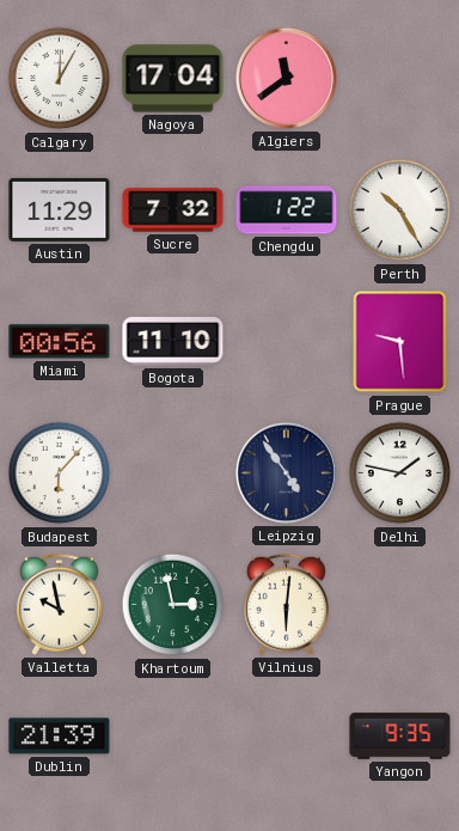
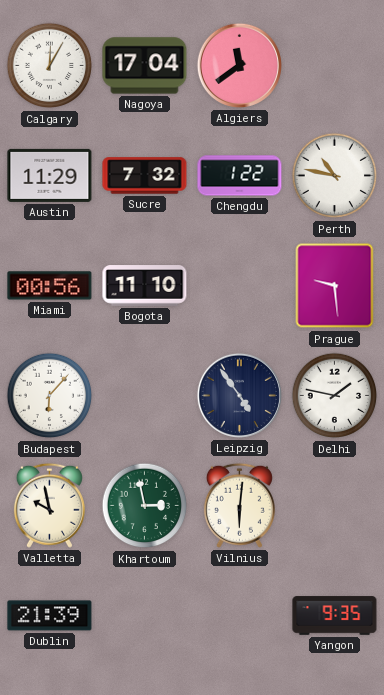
Perth: 10:25 -> 10:47
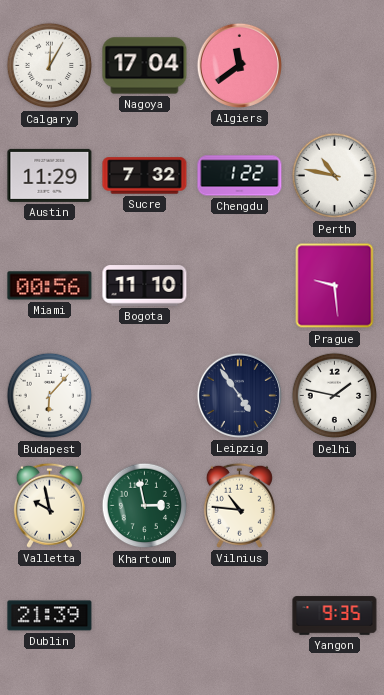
Vilnius: 6:01 -> 10:46
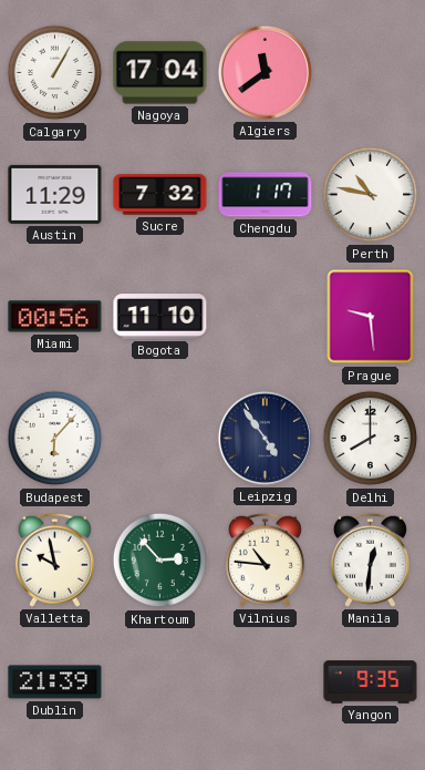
Calgary: 12:05 -> 1:05
Chengdu: 1:22 -> 1:17
Delhi: 1:47 -> 8:00
Khartoum: 2:58 -> 2:53
Manila: none -> 12:31
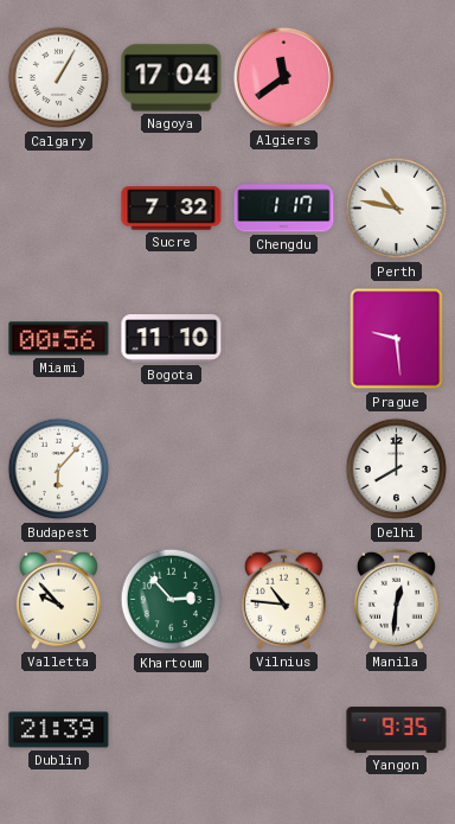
Austin: 11:29 -> none
Leipzig: 4:54 -> none
Valletta: 9:58 -> 9:53
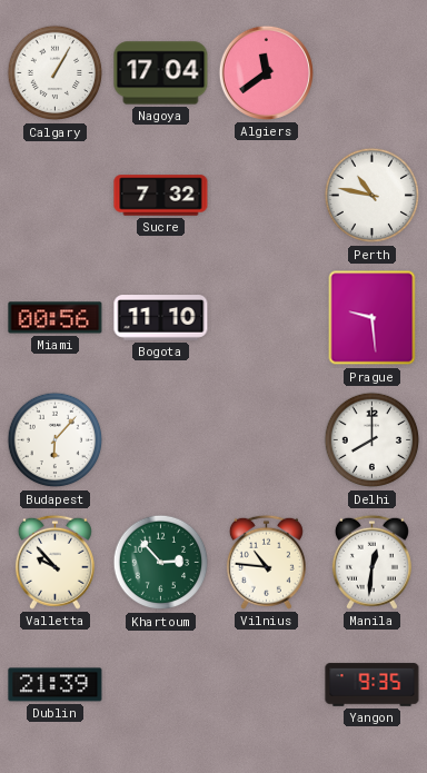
Chengdu: 1:17 -> none
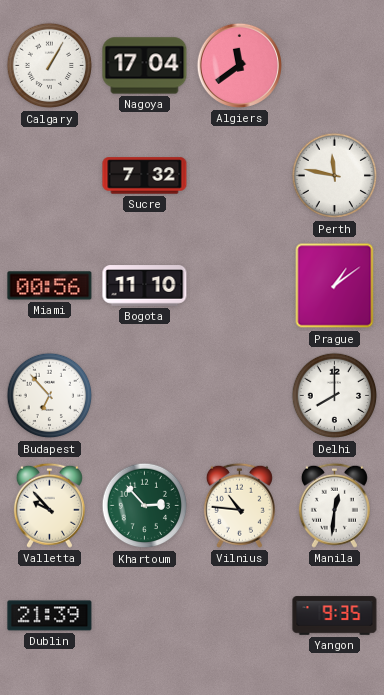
Perth: 10:47 -> 11:47
Prague: 9:29 -> 1:09
Budapest: 6:07 -> 6:53
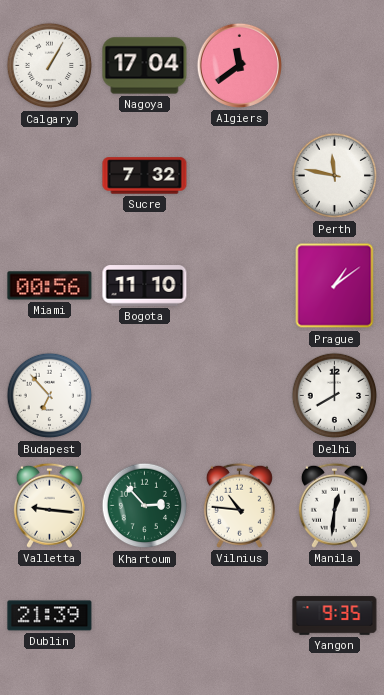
Valletta: 9:53 -> 9:16
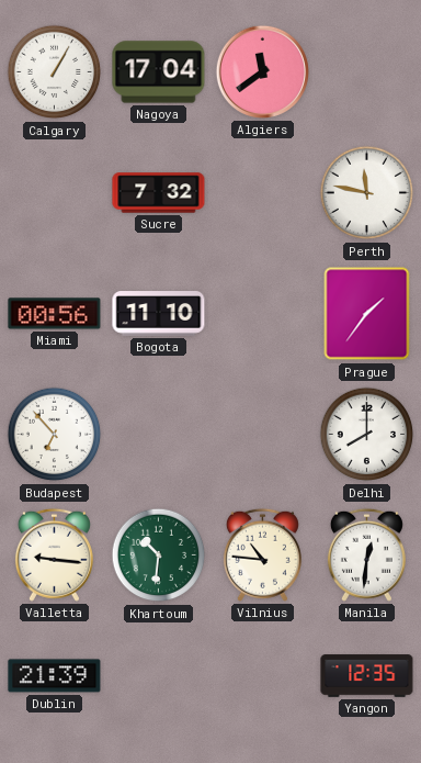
Prague: 1:09 -> 1:36
Khartoum: 2:53 -> 10:31
Yangon: 9:35 -> 12:35
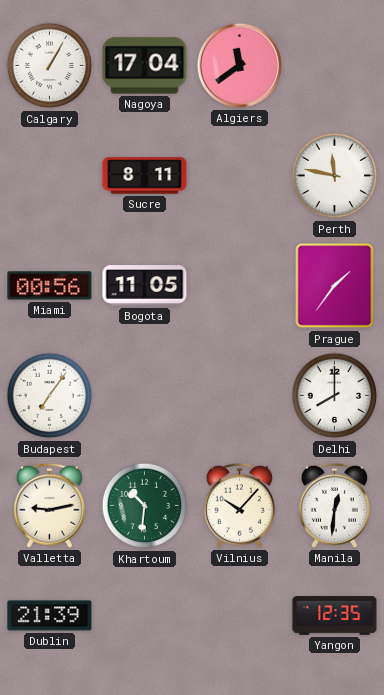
Sucre: 7:32 -> 8:11
Bogota: 11:10 -> 11:05
Budapest: 6:53 -> 7:06
Valletta: 9:16 -> 9:13
Vilnius: 10:46 -> 10:07
